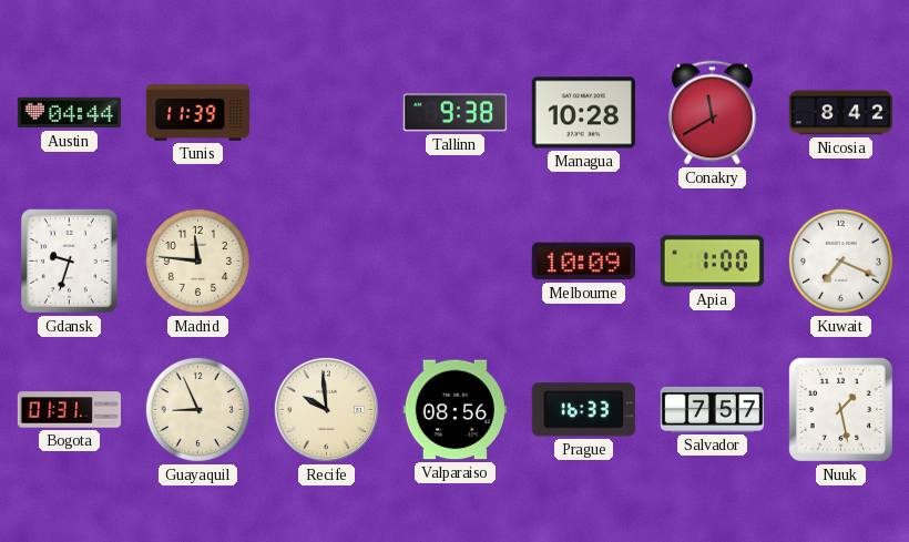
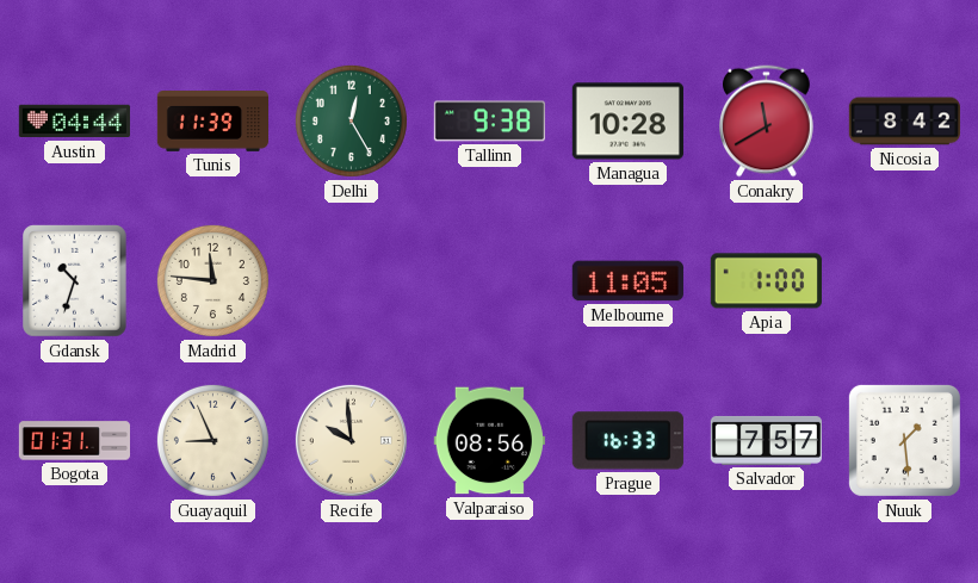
Delhi: none -> 12:25
Gdansk: 9:33 -> 10:33
Melbourne: 10:09 -> 11:05
Kuwait: 7:19 -> none
Nuuk: 1:28 -> 1:29
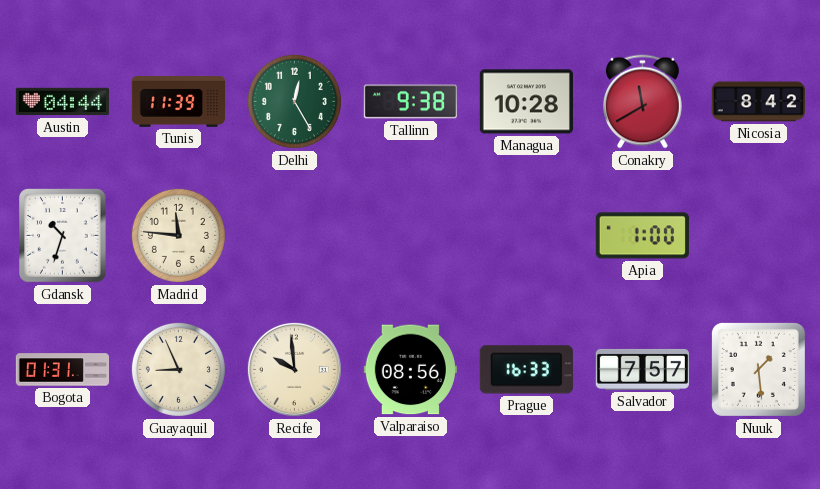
Melbourne: 11:05 -> none
